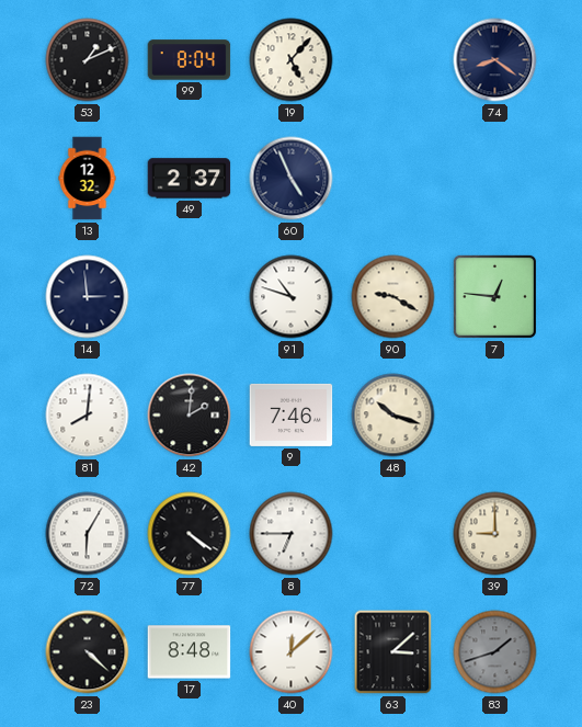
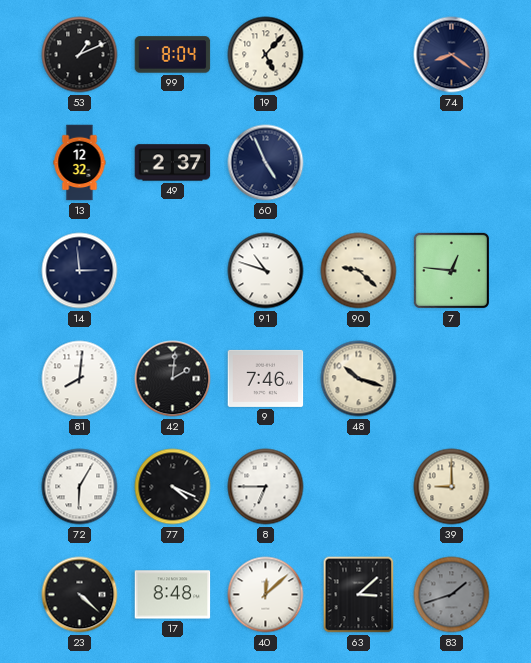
90: 9:20 -> 9:22
77: 4:21 -> 4:19
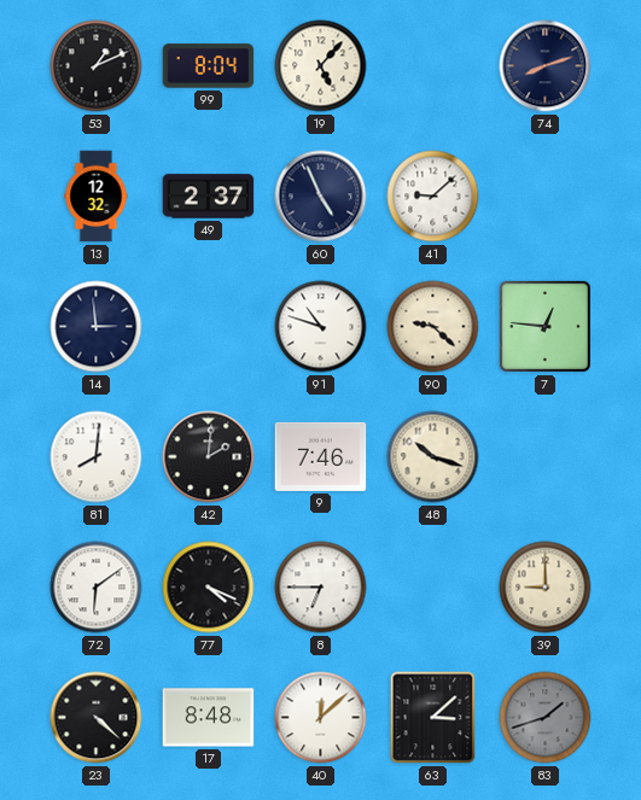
74: 8:21 -> 8:12
41: none -> 9:08
72: 6:05 -> 6:09
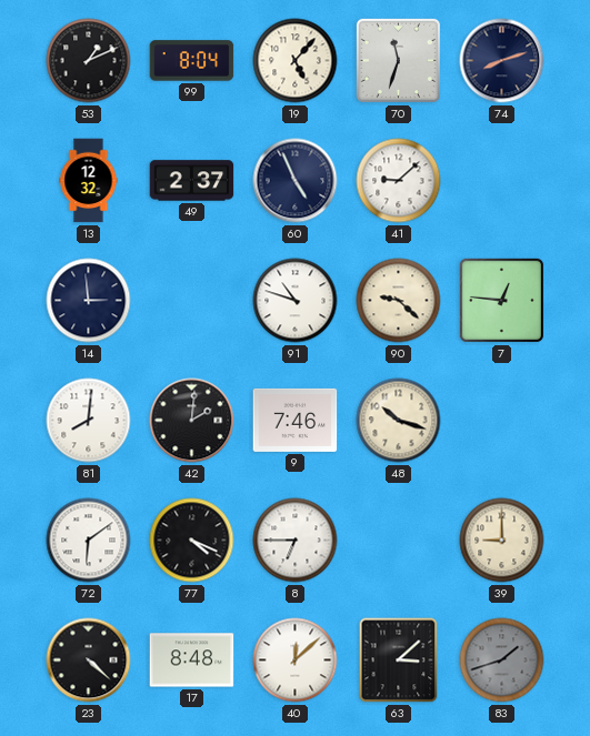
70: none -> 11:33
